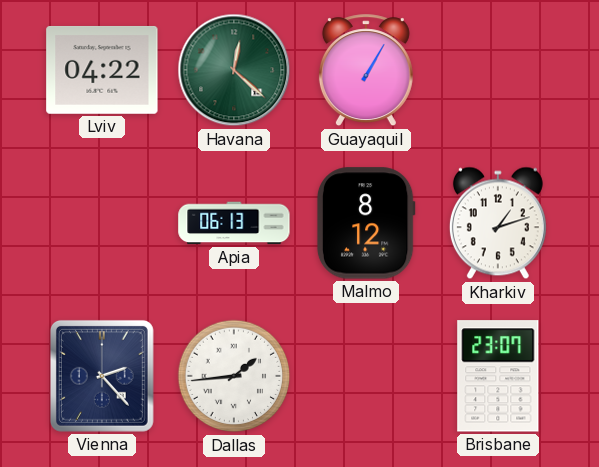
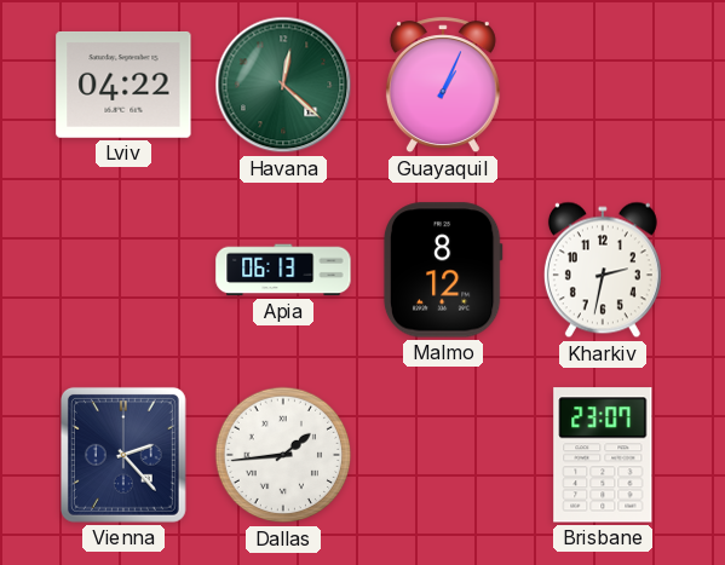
Guayaquil: 1:05 -> 1:04
Kharkiv: 1:12 -> 2:32
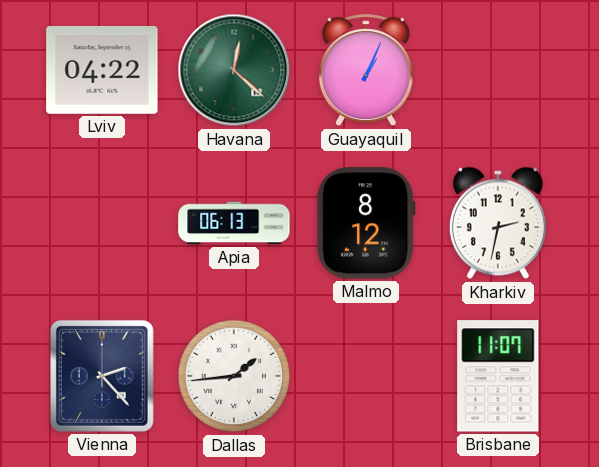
Brisbane: 23:07 -> 11:07
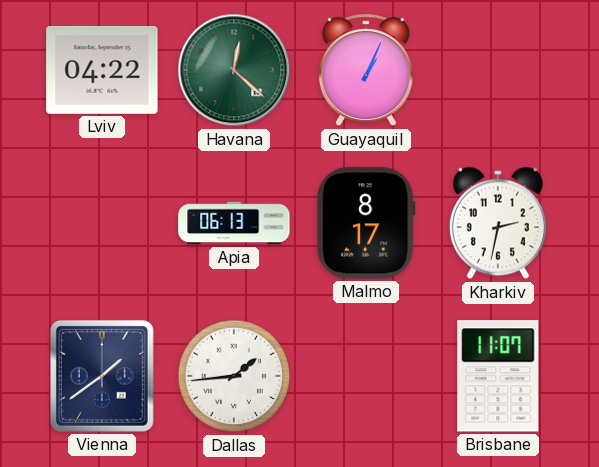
Malmo: 8:12 -> 8:17
Vienna: 2:23 -> 1:39
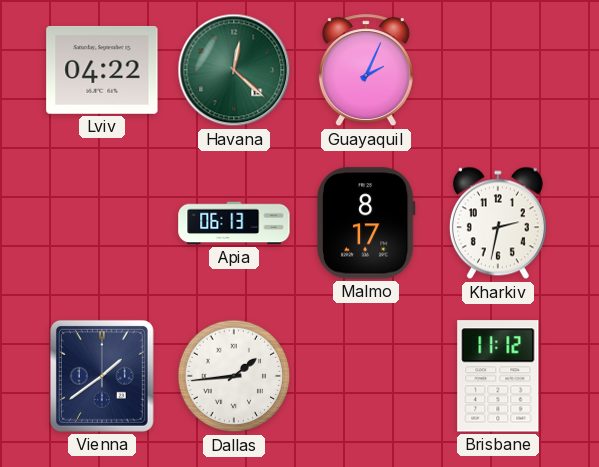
Guayaquil: 1:04 -> 2:04
Brisbane: 11:07 -> 11:12
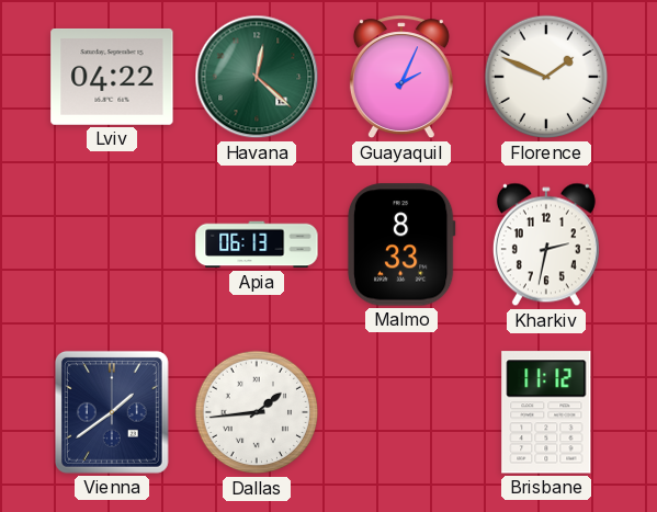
Florence: none -> 1:49
Malmo: 8:17 -> 8:33
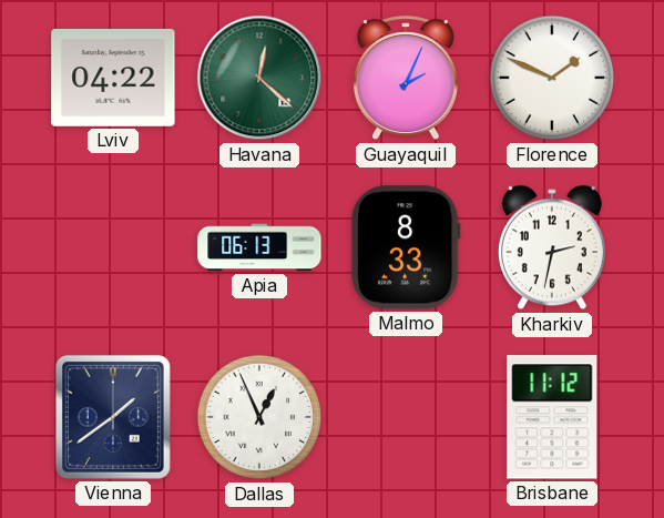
Dallas: 1:44 -> 12:56
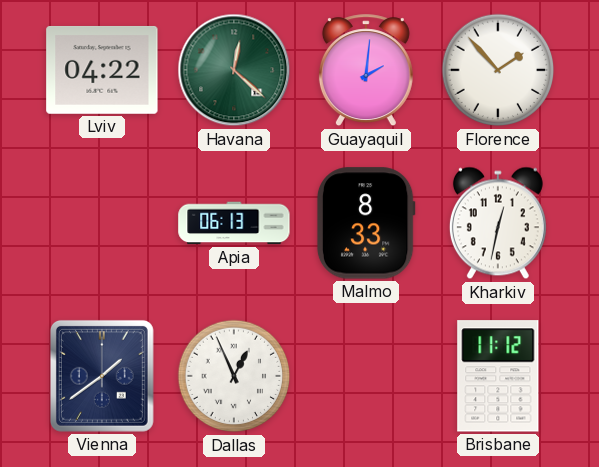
Guayaquil: 2:04 -> 2:01
Florence: 1:49 -> 1:53
Kharkiv: 2:32 -> 12:32
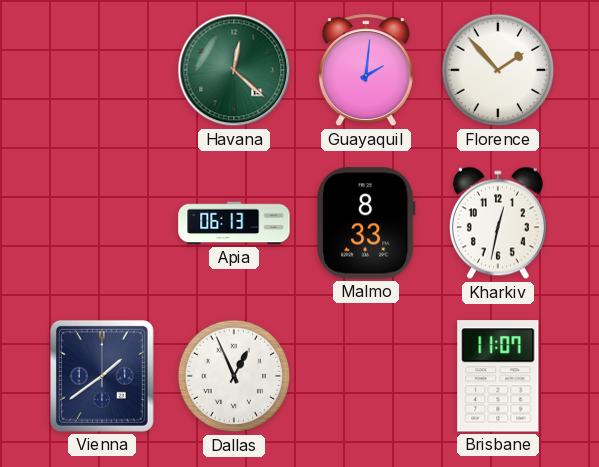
Lviv: 04:22 -> none
Brisbane: 11:12 -> 11:07
